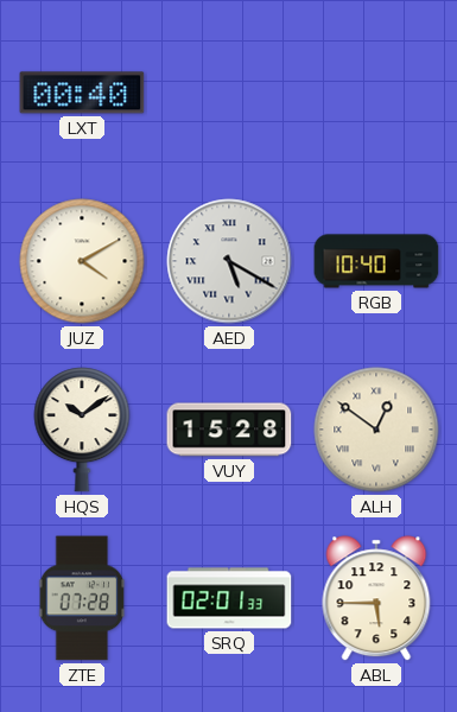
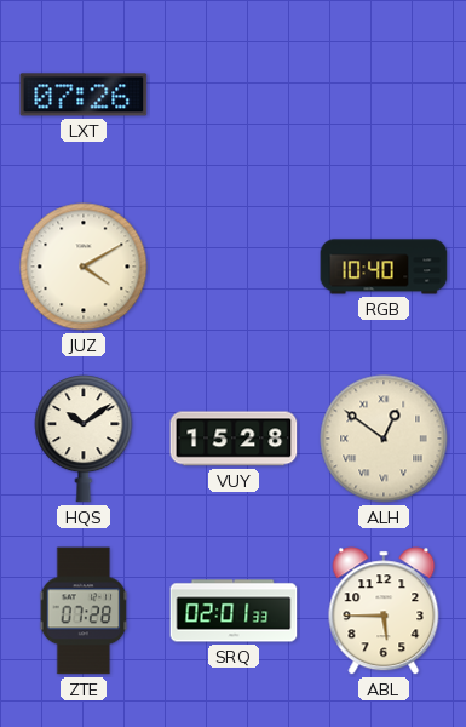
LXT: 00:40 -> 07:26
AED: 5:20 -> none
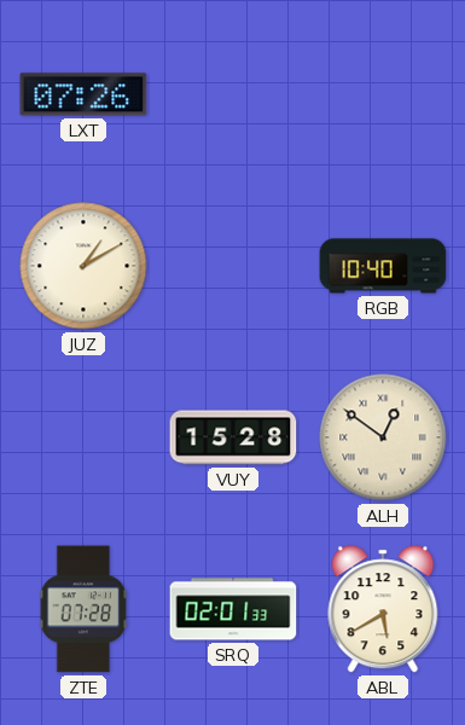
JUZ: 4:10 -> 1:10
HQS: 10:09 -> none
ABL: 5:45 -> 5:40
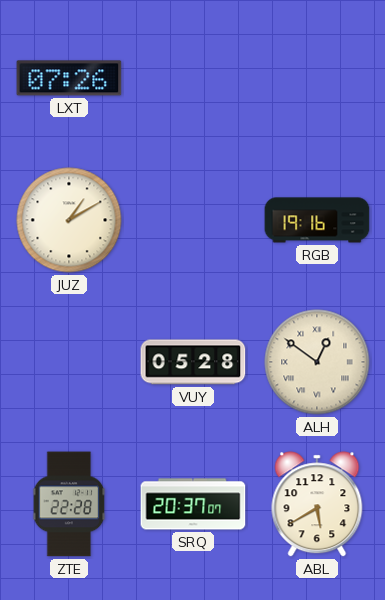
RGB: 10:40 -> 19:16
VUY: 15:28 -> 05:28
ZTE: 07:28 -> 22:28
SRQ: 02:01 -> 20:37
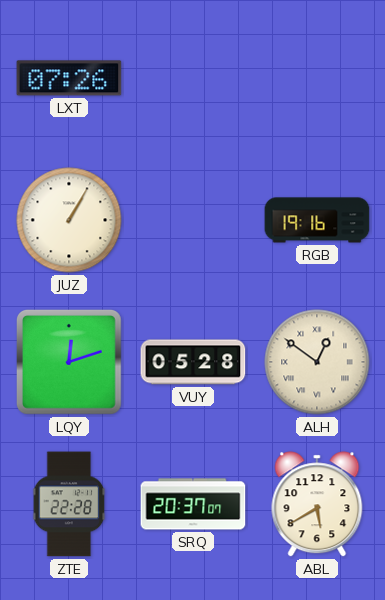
JUZ: 1:10 -> 1:05
LQY: none -> 12:12
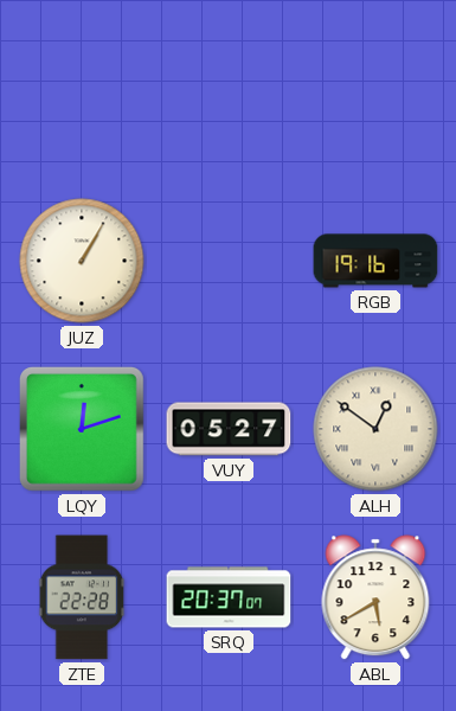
LXT: 07:26 -> none
VUY: 05:28 -> 05:27
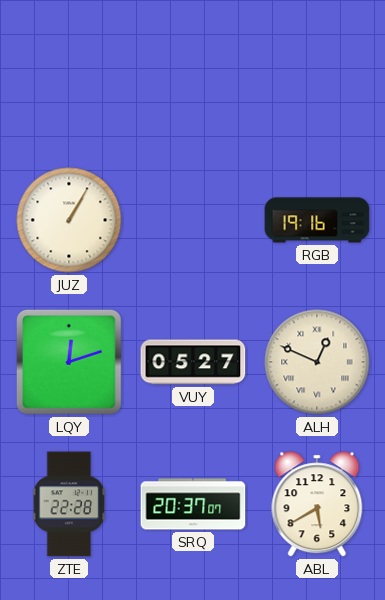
ALH: 12:51 -> 12:49
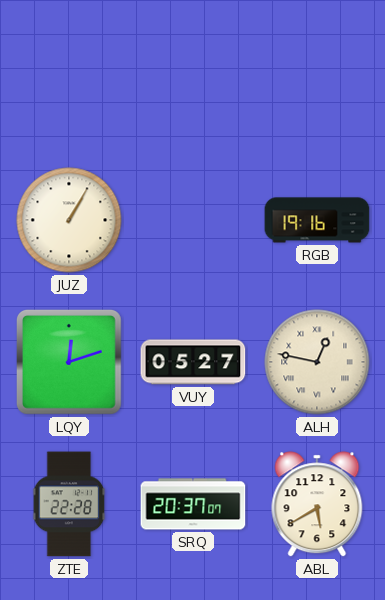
ALH: 12:49 -> 12:47
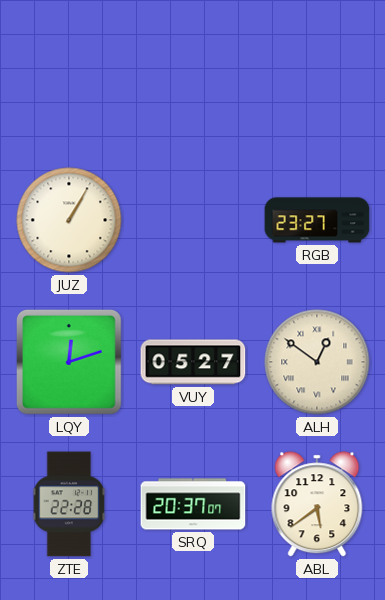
RGB: 19:16 -> 23:27
ALH: 12:47 -> 12:51
ABL: 5:40 -> 5:39
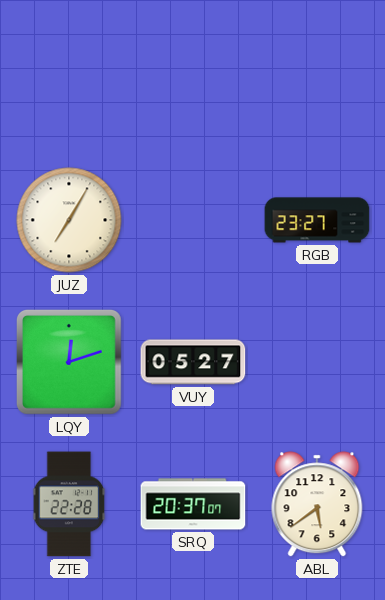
JUZ: 1:05 -> 7:05
ALH: 12:51 -> none
